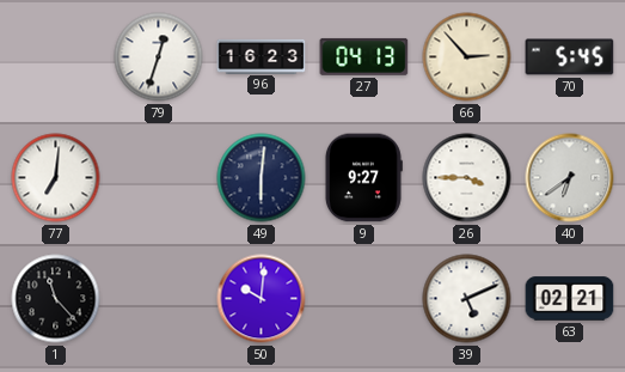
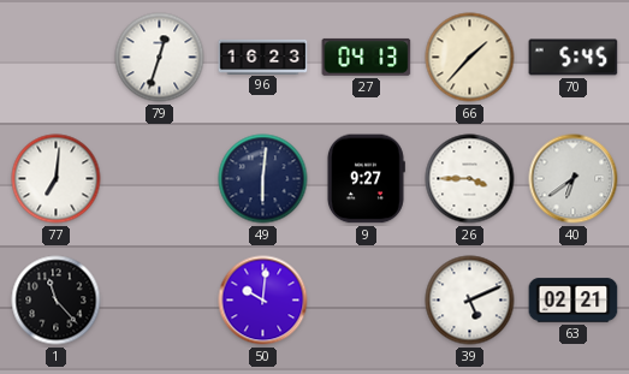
66: 2:53 -> 1:37
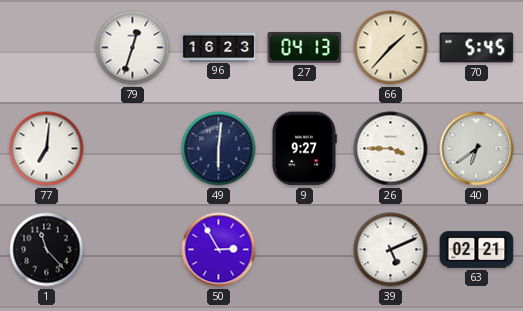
50: 10:01 -> 2:55
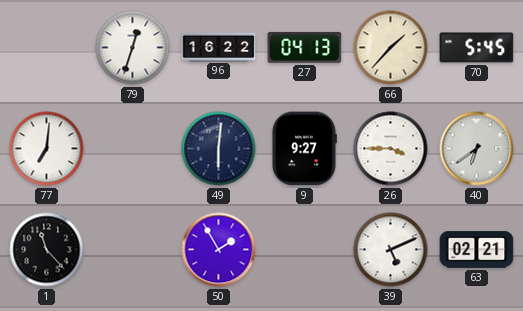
96: 16:23 -> 16:22
50: 2:55 -> 1:55
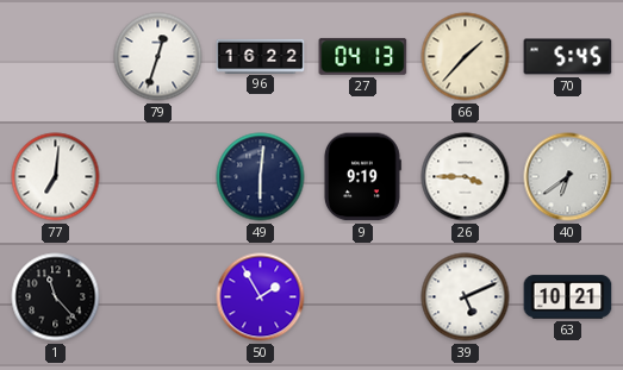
9: 9:27 -> 9:19
63: 02:21 -> 10:21
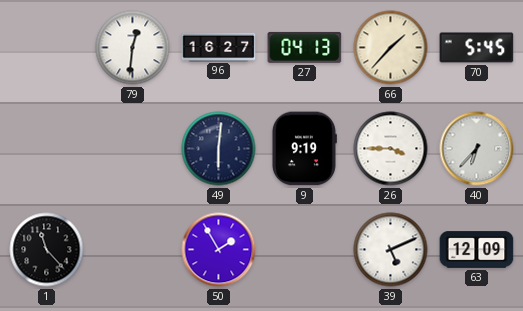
79: 12:33 -> 12:31
96: 16:22 -> 16:27
77: 7:01 -> none
40: 6:39 -> 6:37
63: 10:21 -> 12:09
